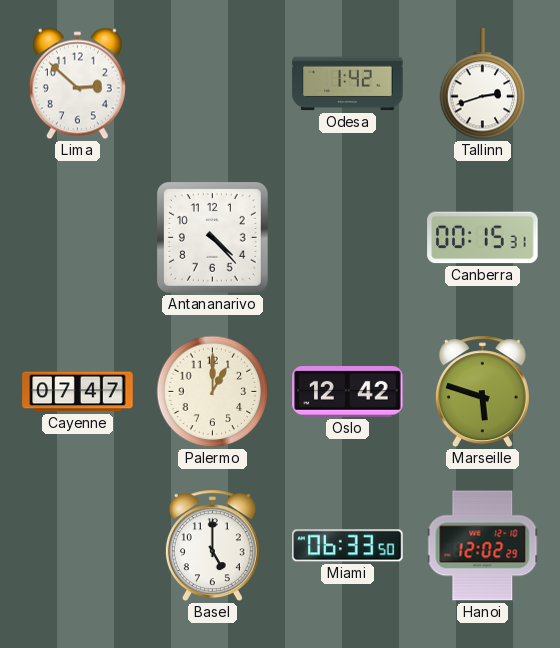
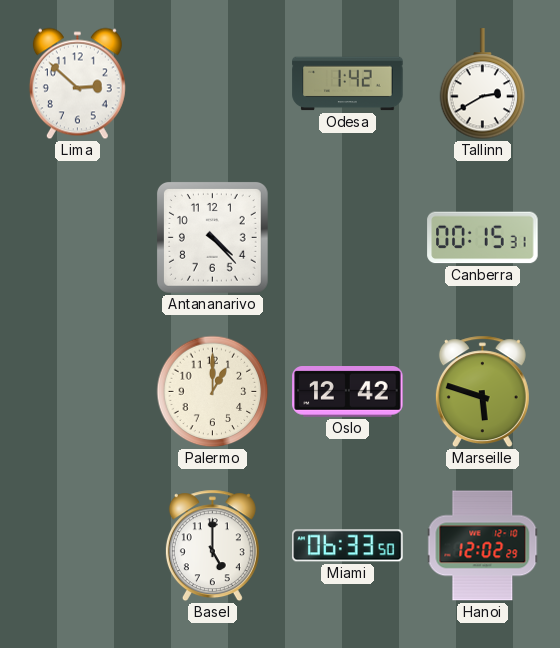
Tallinn: 2:42 -> 2:40
Cayenne: 07:47 -> none
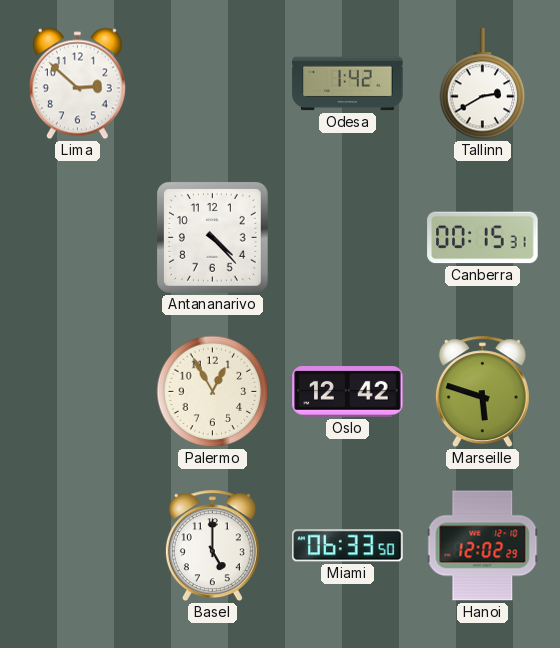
Palermo: 1:00 -> 12:55
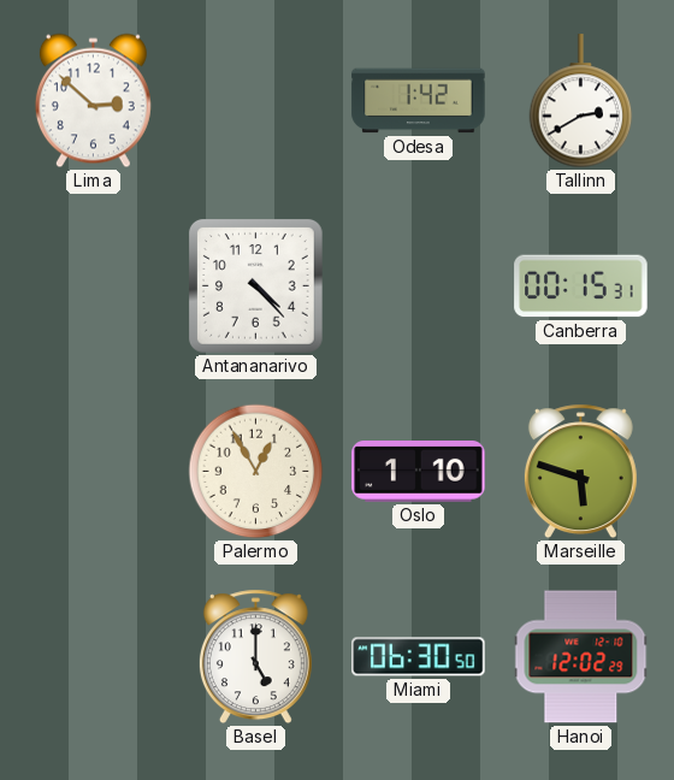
Oslo: 12:42 -> 1:10
Miami: 06:33 -> 06:30
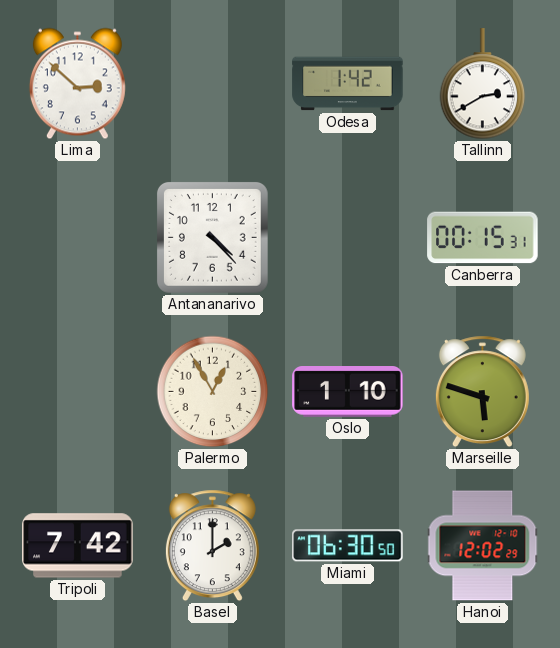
Tripoli: none -> 7:42
Basel: 5:00 -> 2:00
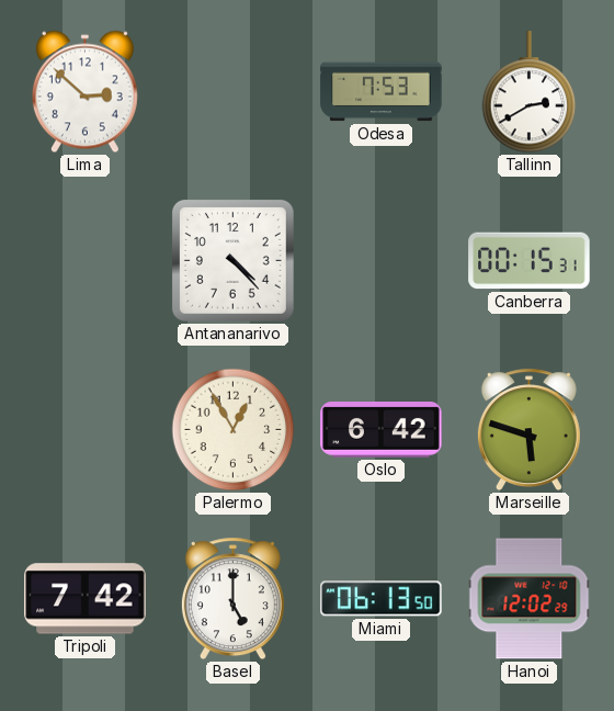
Odesa: 1:42 -> 7:53
Oslo: 1:10 -> 6:42
Basel: 2:00 -> 5:00
Miami: 06:30 -> 06:13
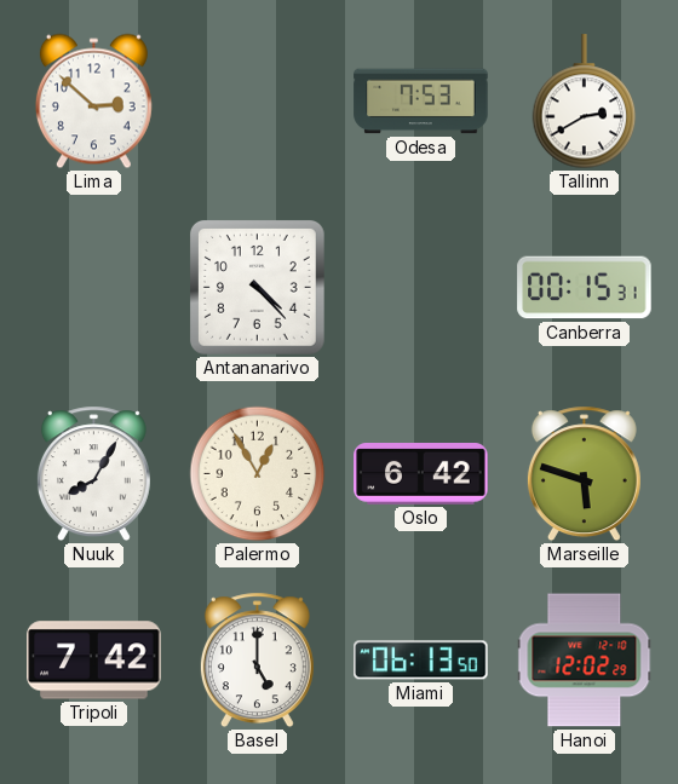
Nuuk: none -> 8:05
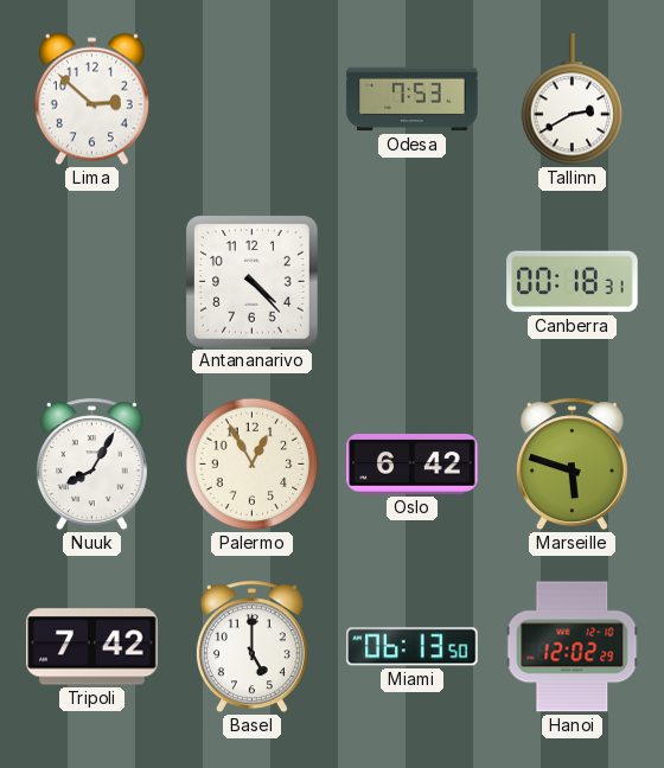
Canberra: 00:15 -> 00:18
